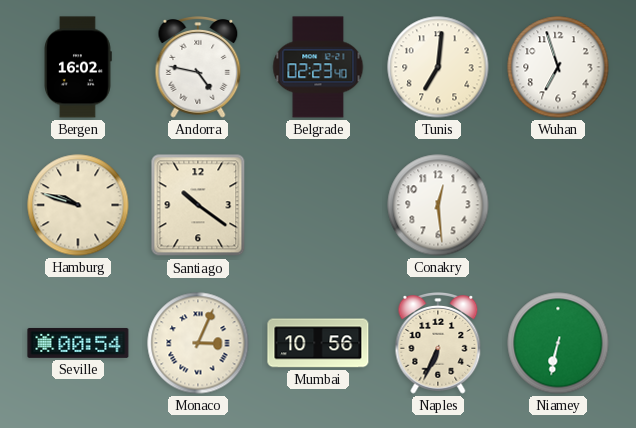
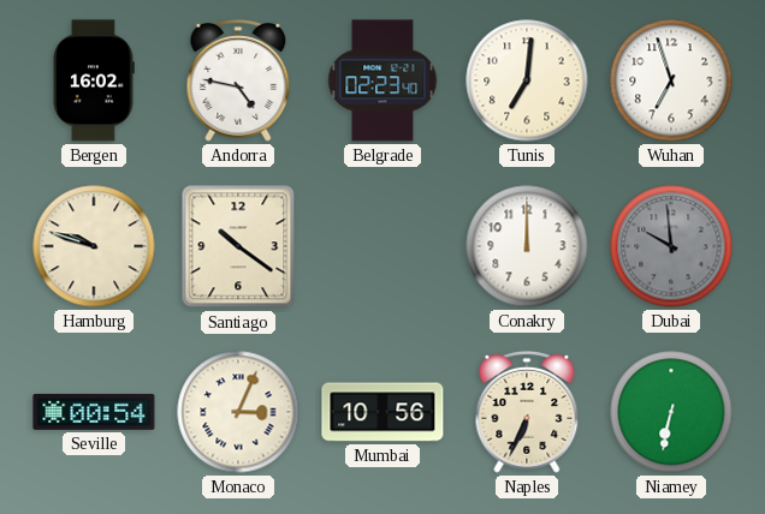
Conakry: 12:29 -> 12:00
Dubai: none -> 9:59
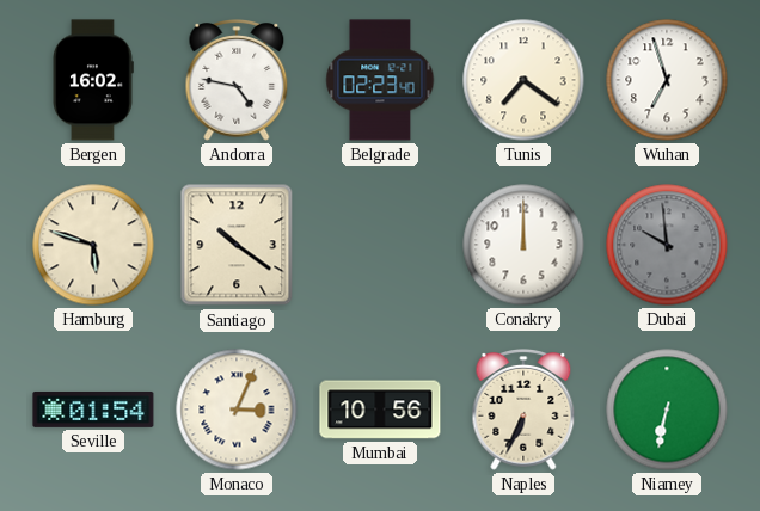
Tunis: 7:01 -> 7:21
Hamburg: 9:48 -> 5:48
Seville: 00:54 -> 01:54
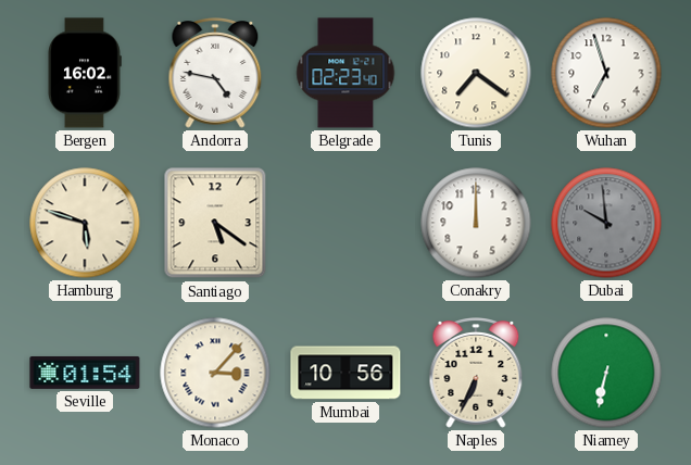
Santiago: 10:21 -> 5:21
Monaco: 3:04 -> 3:07
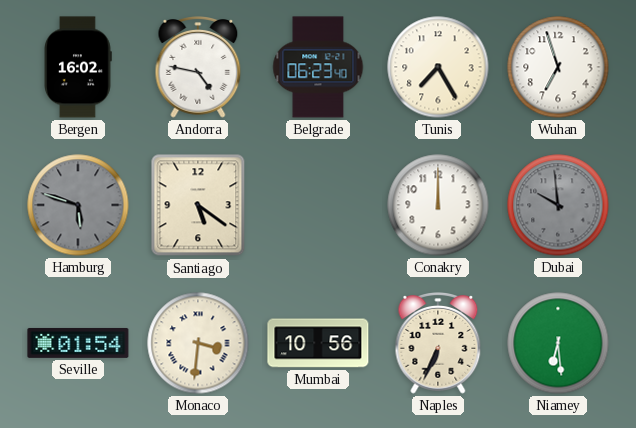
Belgrade: 02:23 -> 06:23
Tunis: 7:21 -> 7:25
Hamburg dial: cream -> grey
Monaco: 3:07 -> 3:31
Niamey: 6:32 -> 6:29
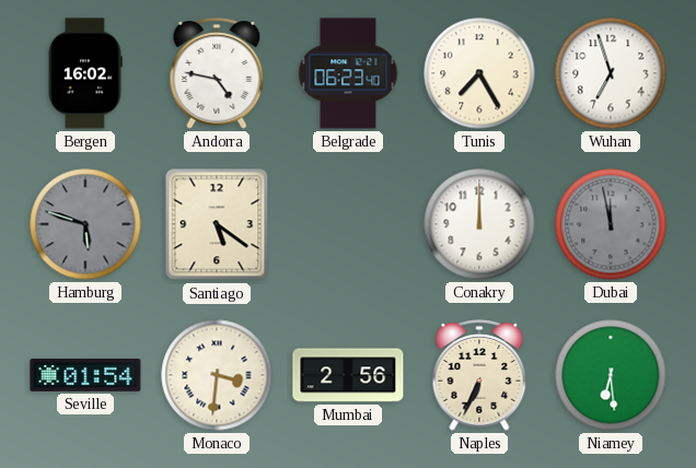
Dubai: 9:59 -> 11:58
Mumbai: 10:56 -> 2:56
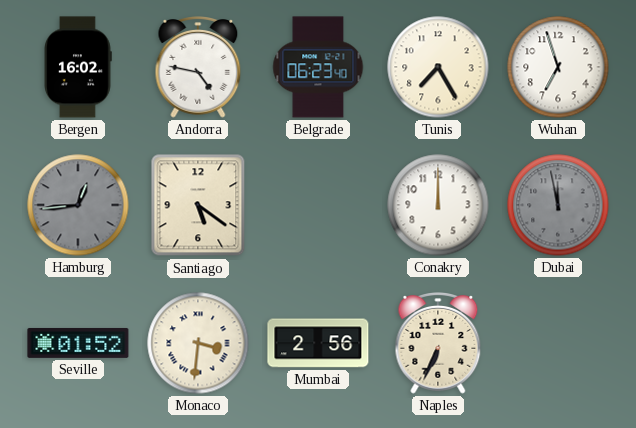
Hamburg: 5:48 -> 12:44
Seville: 01:54 -> 01:52
Niamey: 6:29 -> none
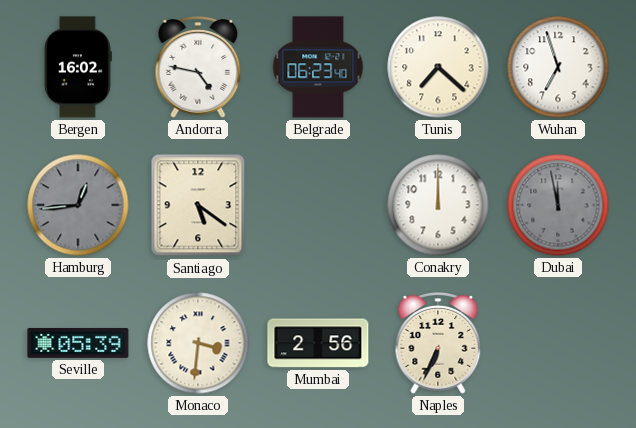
Tunis: 7:25 -> 7:22
Seville: 01:52 -> 05:39
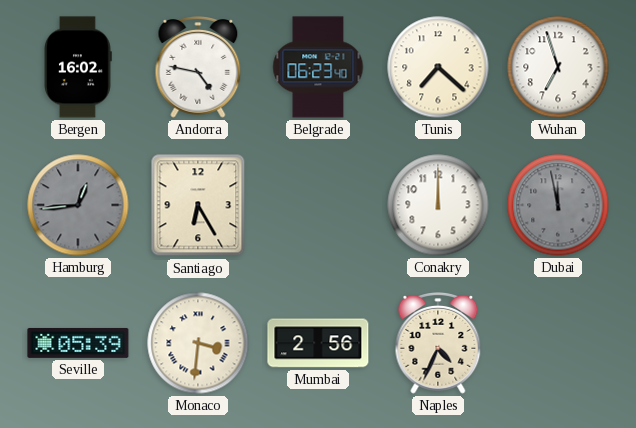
Santiago: 5:21 -> 6:25
Naples: 6:34 -> 4:34
